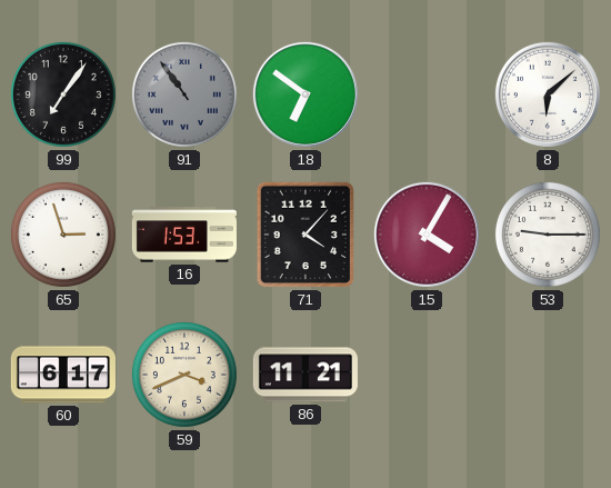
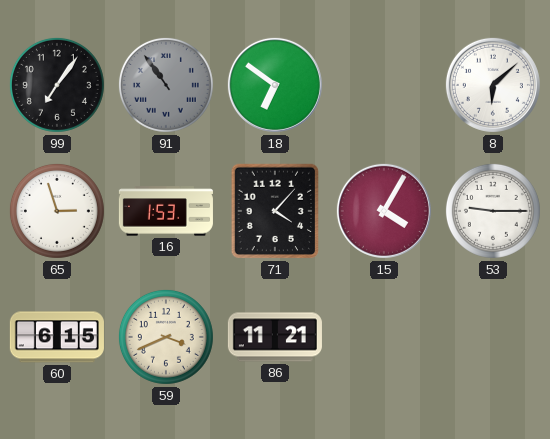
60: 6:17 -> 6:15
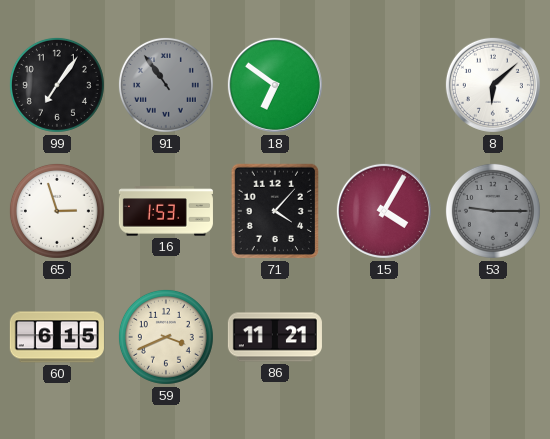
53 dial: white -> grey
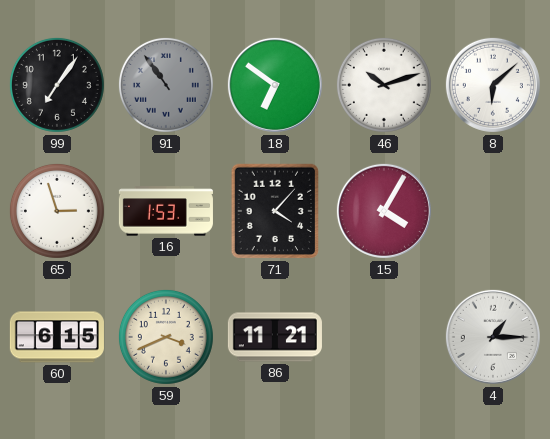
46: none -> 10:12
53: 9:15 -> none
4: none -> 1:15
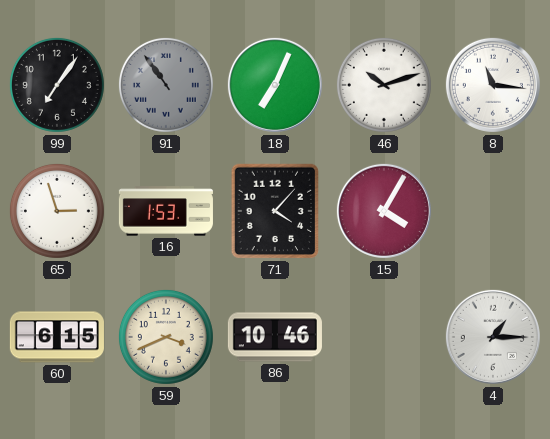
18: 6:51 -> 7:04
8: 6:08 -> 11:16
86: 11:21 -> 10:46
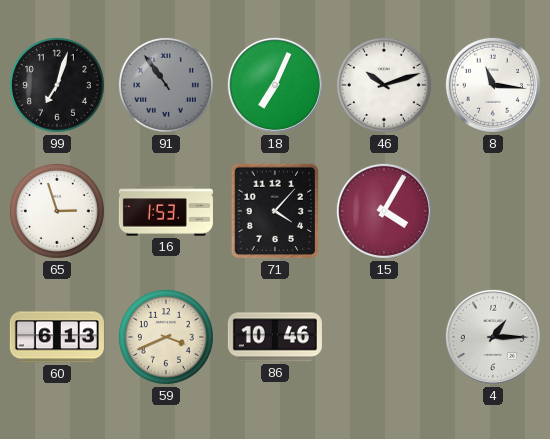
99: 7:06 -> 7:03
60: 6:15 -> 6:13
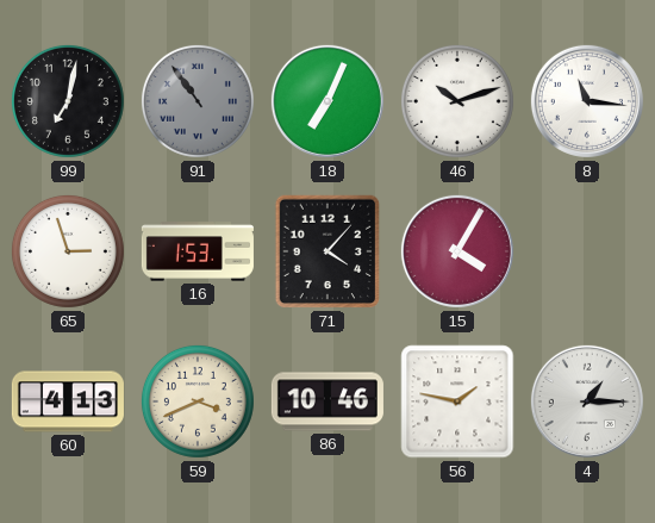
99: 7:03 -> 7:02
60: 6:13 -> 4:13
56: none -> 1:47
